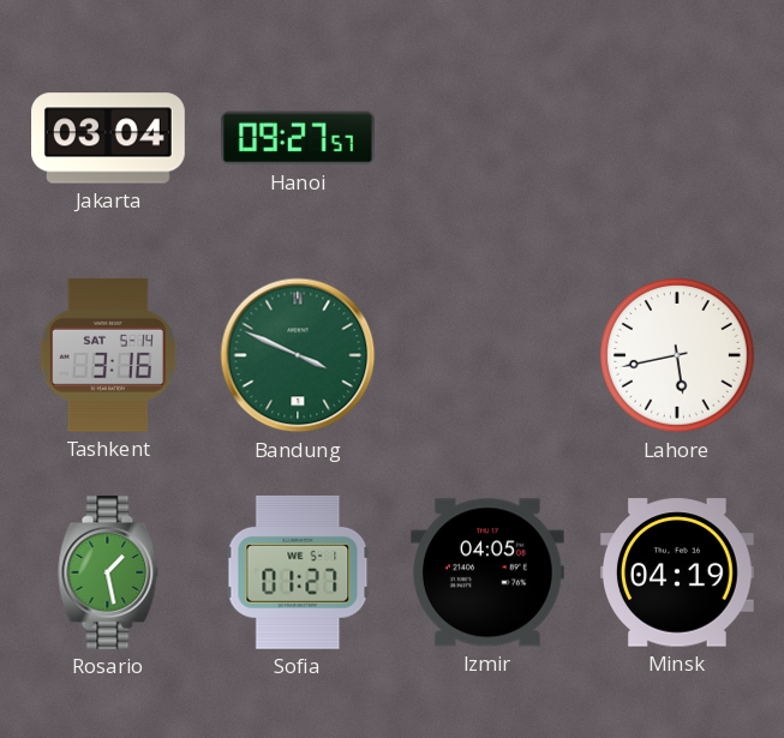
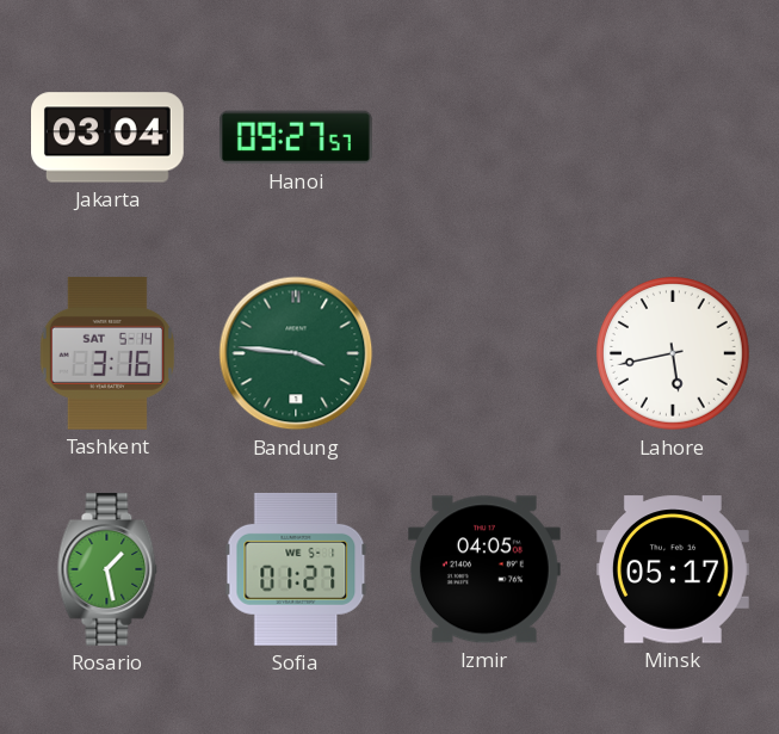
Bandung: 3:49 -> 3:46
Minsk: 04:19 -> 05:17
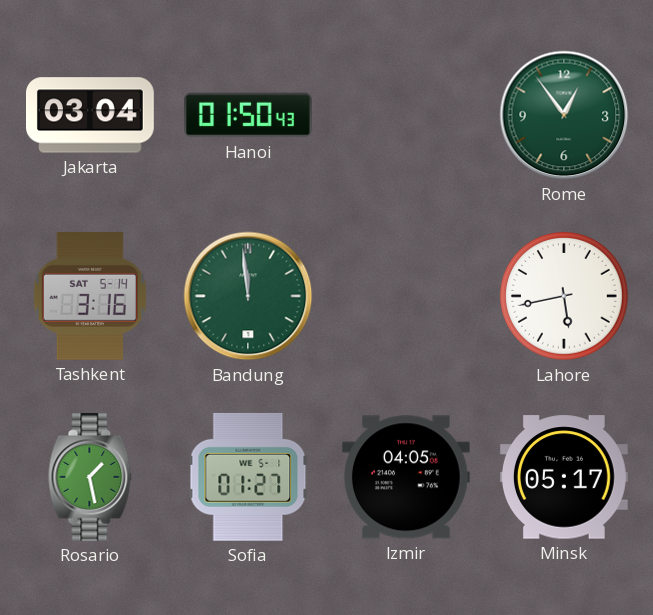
Hanoi: 09:27 -> 01:50
Rome: none -> 12:54
Bandung: 3:46 -> 11:59
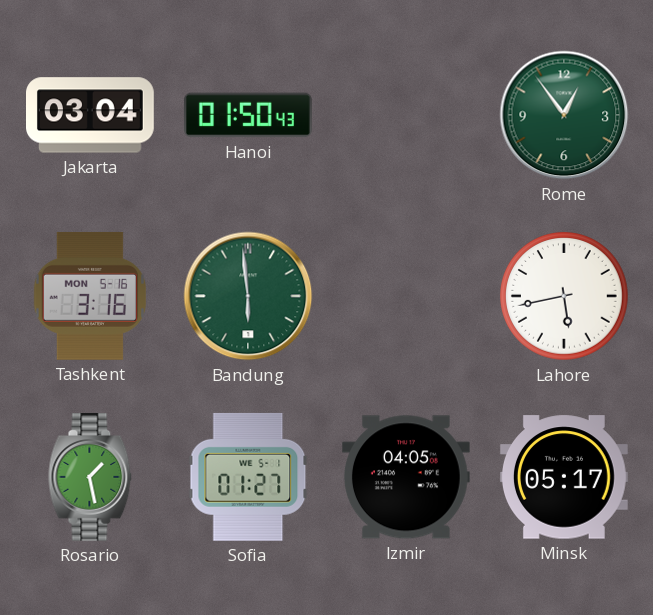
Tashkent date: SAT 5-14 -> MON 5-16
Bandung: 11:59 -> 5:59
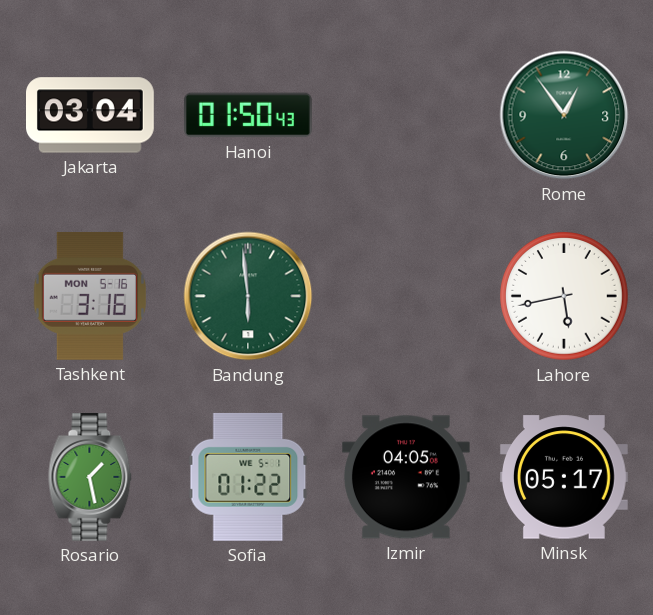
Sofia: 01:27 -> 01:22
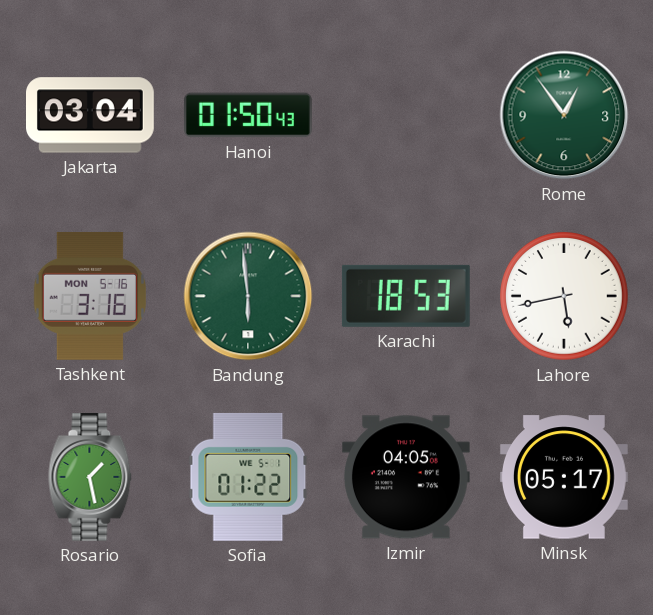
Karachi: none -> 18:53
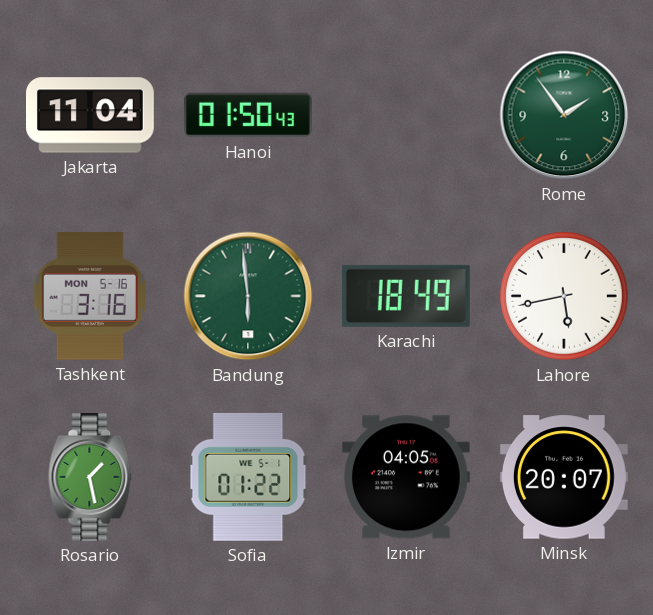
Jakarta: 03:04 -> 11:04
Rome: 12:54 -> 1:54
Karachi: 18:53 -> 18:49
Minsk: 05:17 -> 20:07
